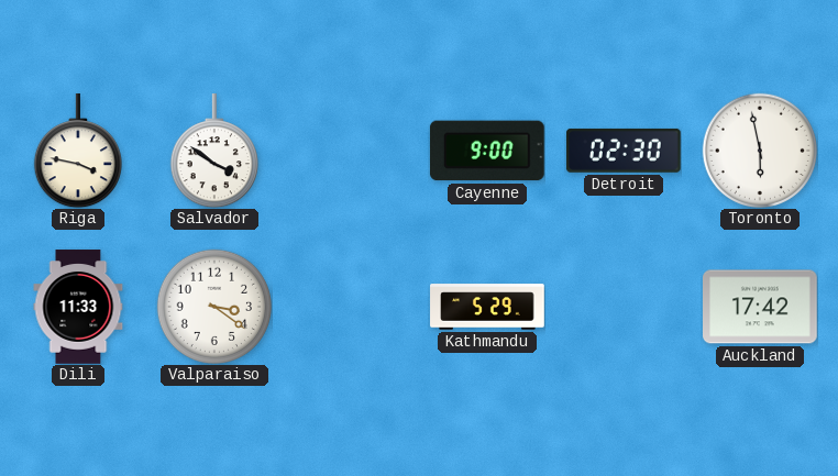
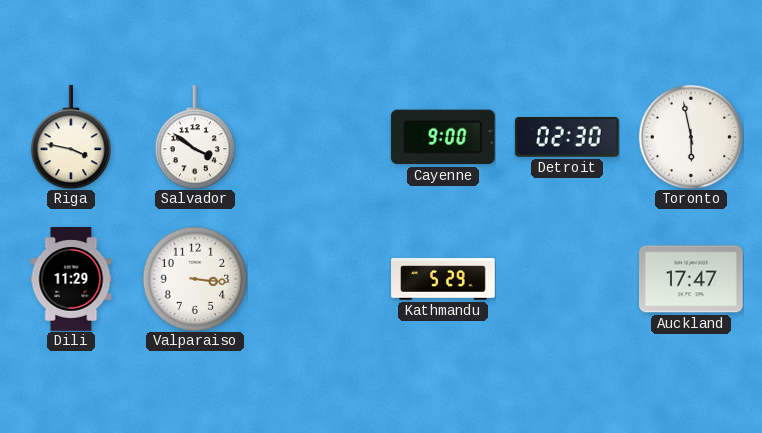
Dili: 11:33 -> 11:29
Valparaiso: 3:21 -> 3:16
Auckland: 17:42 -> 17:47
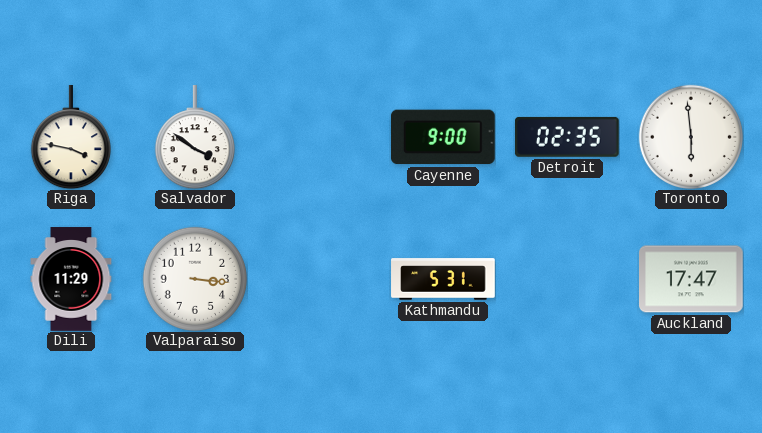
Detroit: 02:30 -> 02:35
Toronto: 5:58 -> 5:59
Kathmandu: 5:29 -> 5:31
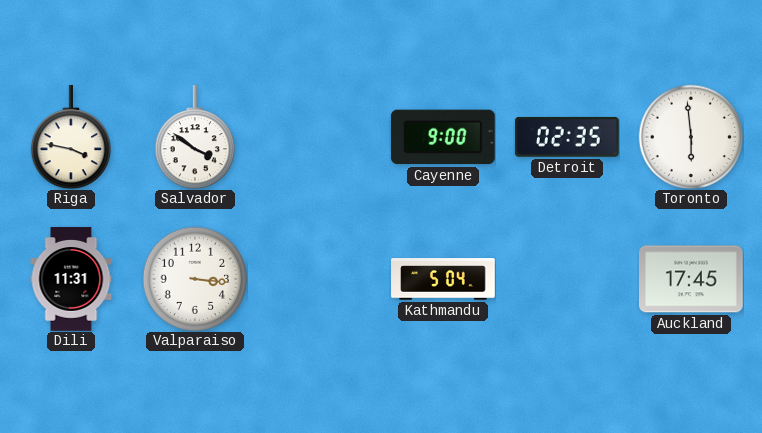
Dili: 11:29 -> 11:31
Kathmandu: 5:31 -> 5:04
Auckland: 17:47 -> 17:45
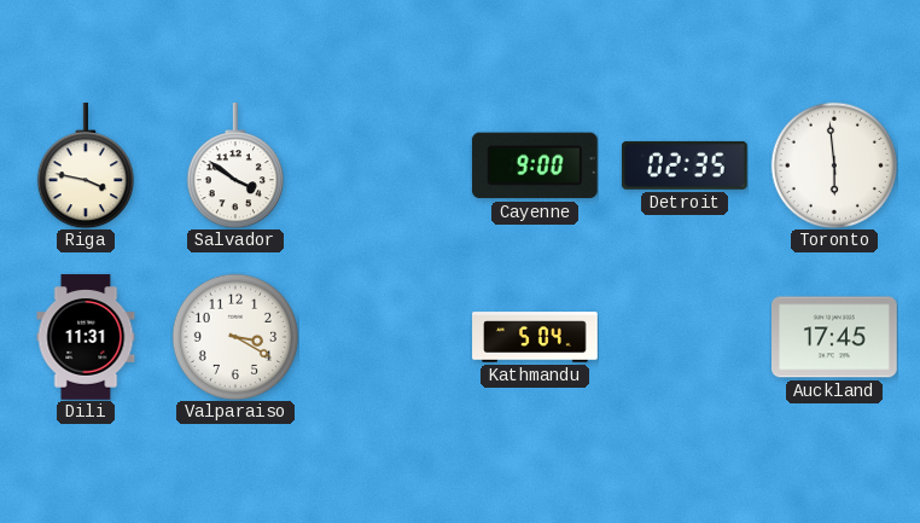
Valparaiso: 3:16 -> 3:20
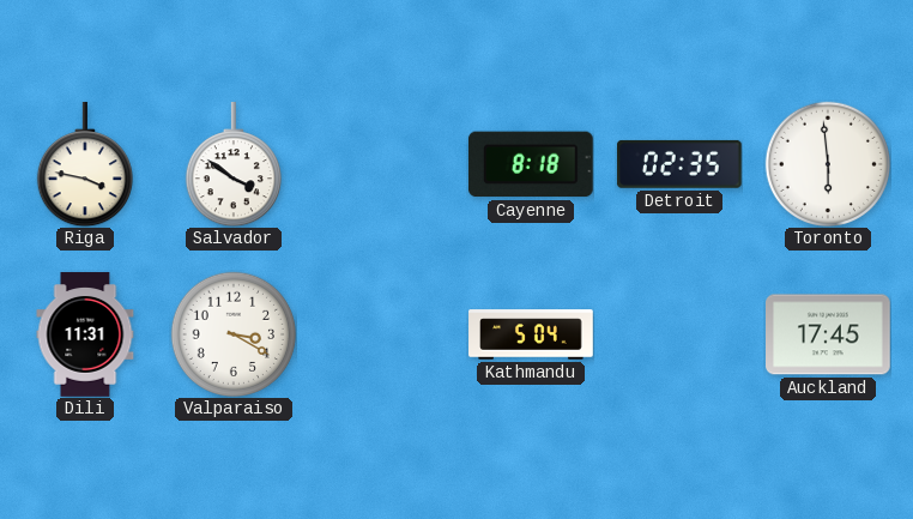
Cayenne: 9:00 -> 8:18
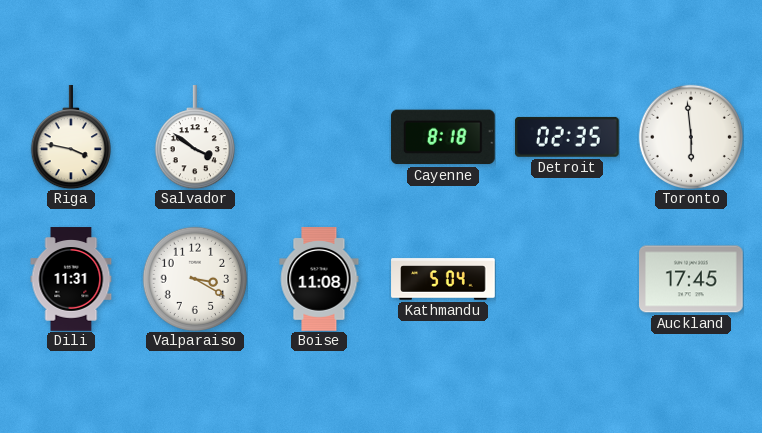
Boise: none -> 11:08
